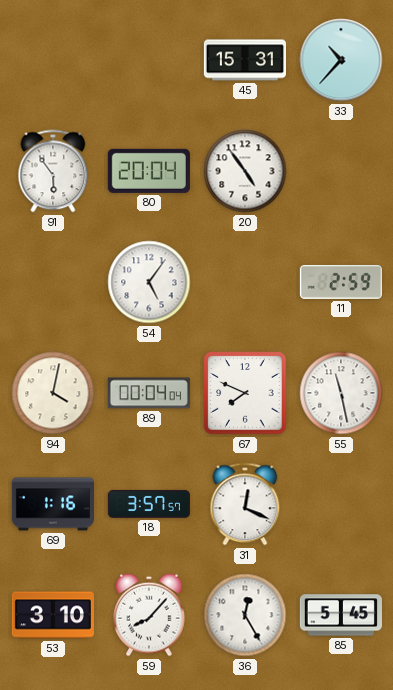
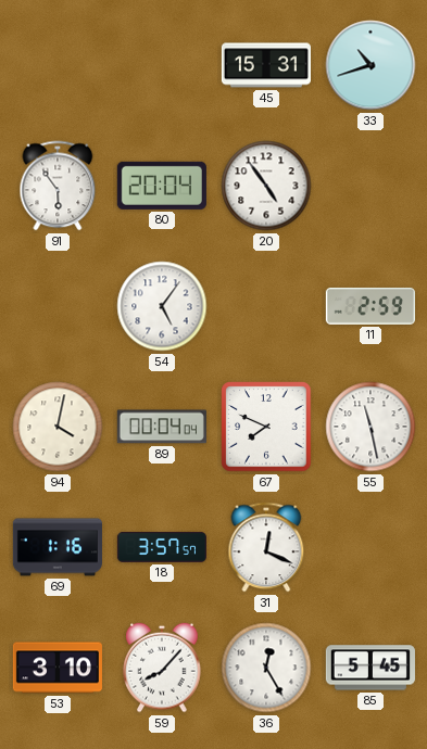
33: 10:37 -> 10:42
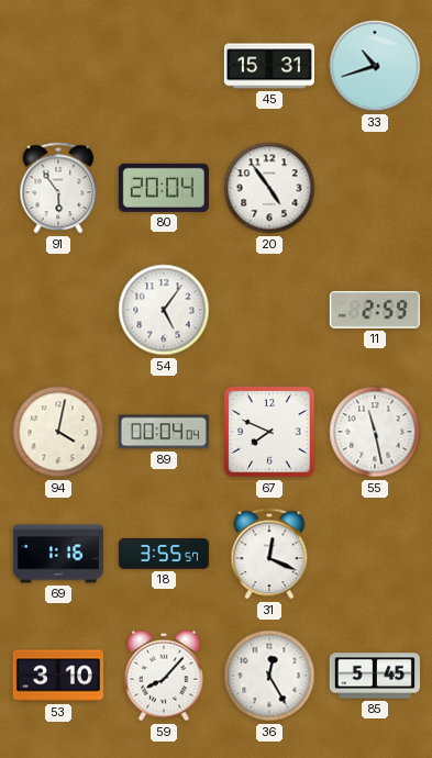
18: 3:57 -> 3:55
